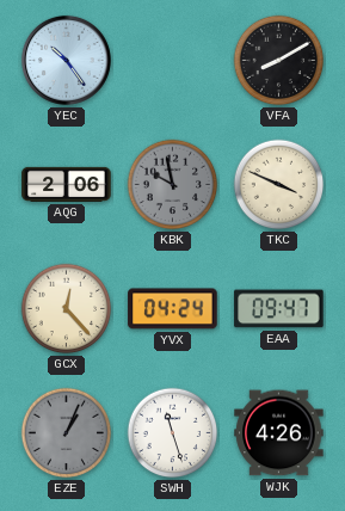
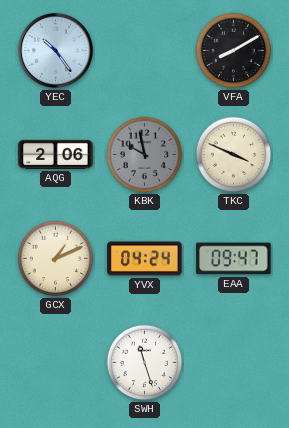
GCX: 12:23 -> 1:11
EZE: 1:04 -> none
WJK: 4:26 -> none
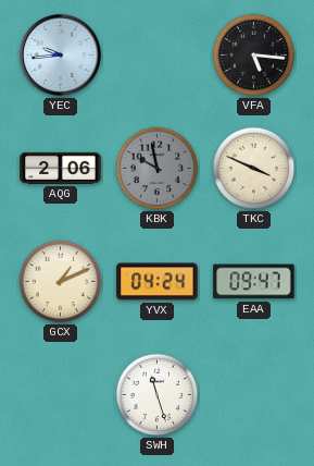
YEC: 10:24 -> 9:44
VFA: 8:10 -> 5:16
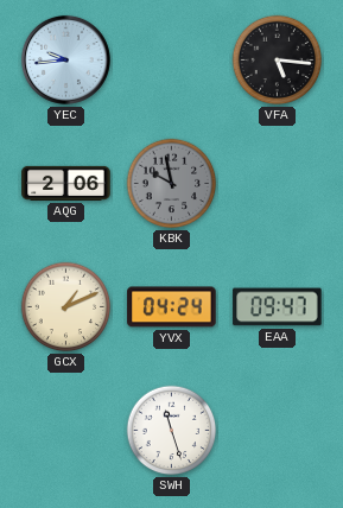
TKC: 3:49 -> none
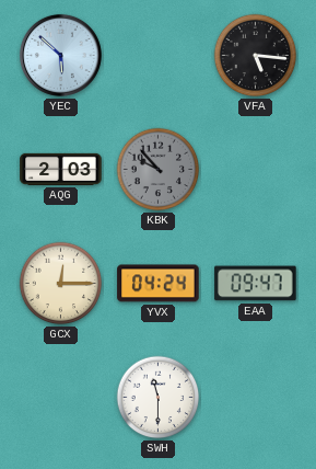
YEC: 9:44 -> 5:52
AQG: 2:06 -> 2:03
KBK: 9:58 -> 9:53
GCX: 1:11 -> 12:15
SWH: 11:27 -> 11:30
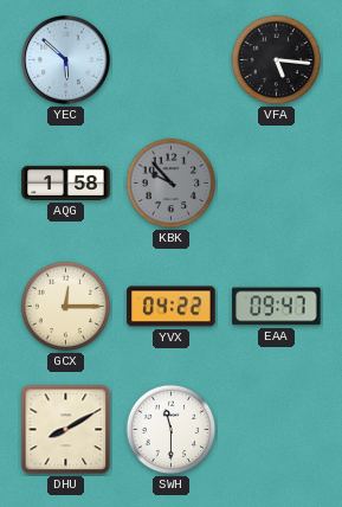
AQG: 2:03 -> 1:58
YVX: 04:24 -> 04:22
DHU: none -> 8:10
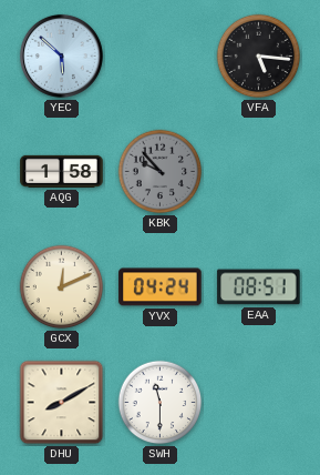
GCX: 12:15 -> 12:11
YVX: 04:22 -> 04:24
EAA: 09:47 -> 08:51
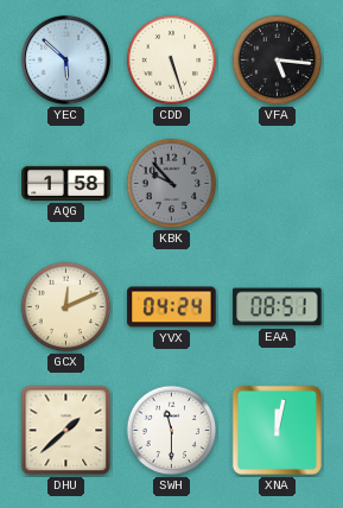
CDD: none -> 5:27
DHU: 8:10 -> 1:38
XNA: none -> 12:02
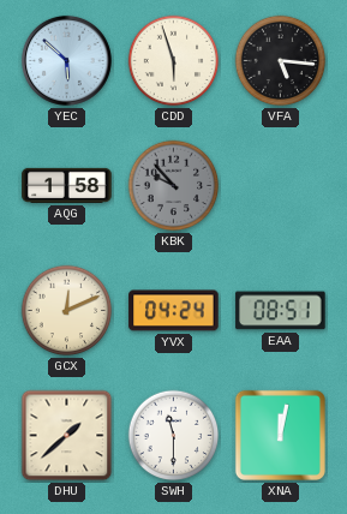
CDD: 5:27 -> 5:57
